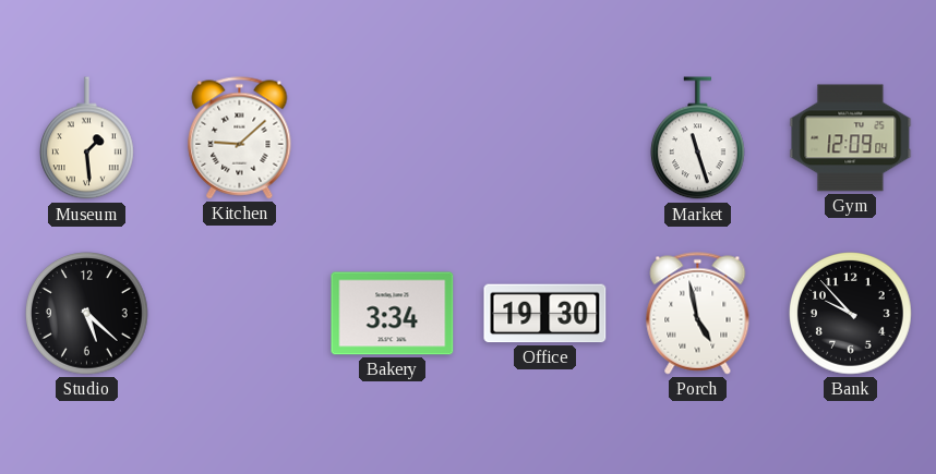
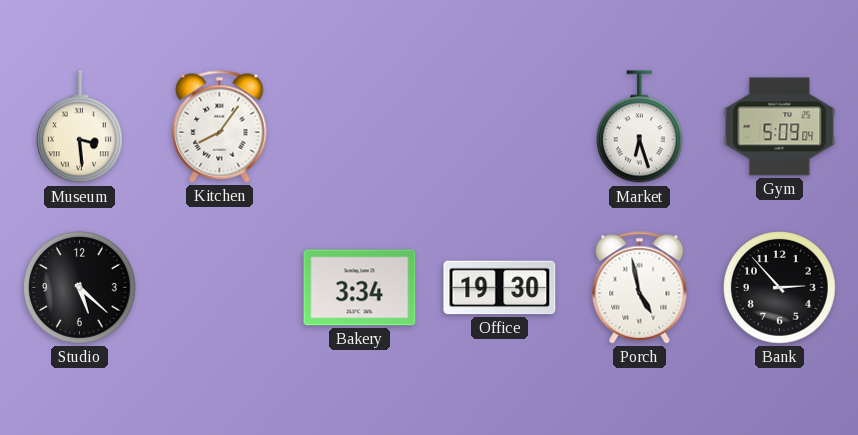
Museum: 1:29 -> 3:29
Kitchen: 9:08 -> 8:06
Market: 11:27 -> 6:27
Gym: 12:09 -> 5:09
Bank: 9:53 -> 2:53
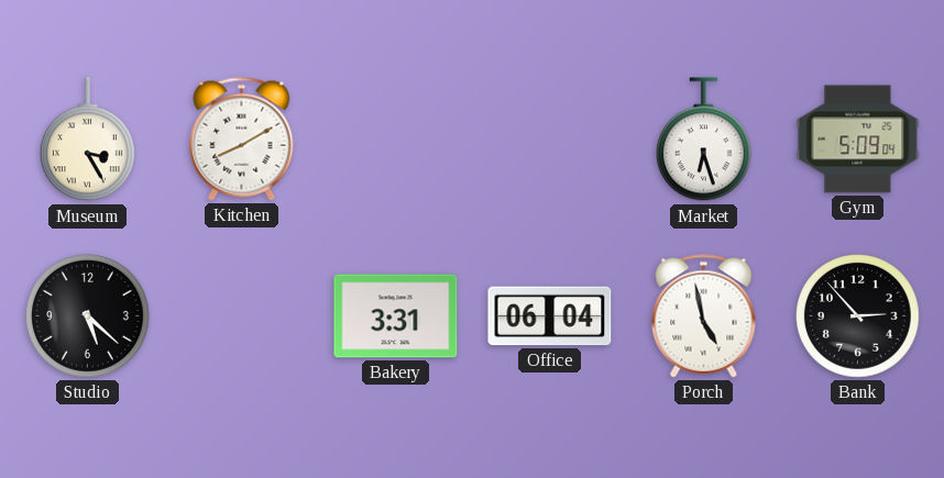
Museum: 3:29 -> 3:25
Kitchen: 8:06 -> 8:10
Bakery: 3:34 -> 3:31
Office: 19:30 -> 06:04
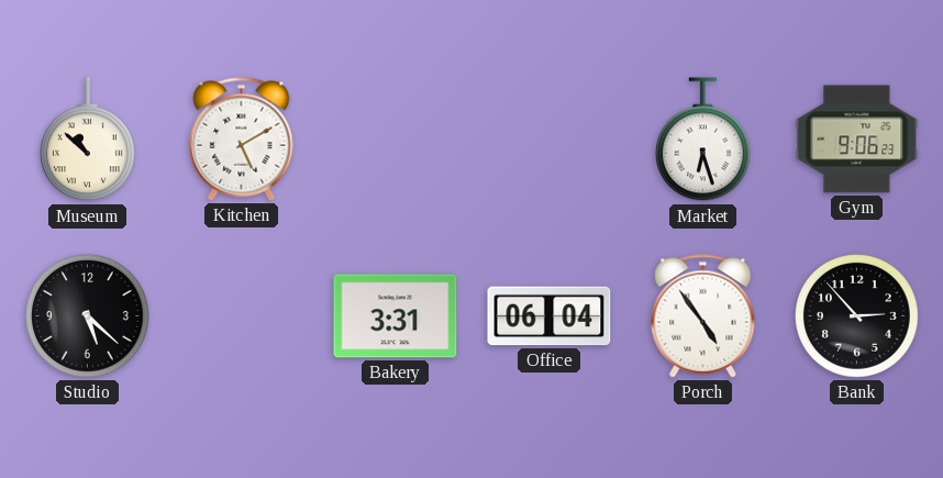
Museum: 3:25 -> 10:52
Kitchen: 8:10 -> 5:10
Gym: 5:09 -> 9:06
Porch: 4:58 -> 4:54
